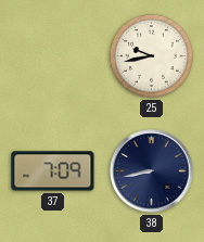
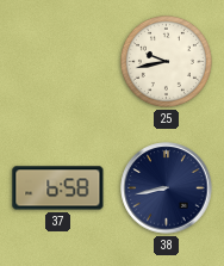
37: 7:09 -> 6:58
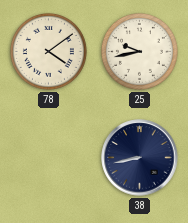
78: none -> 4:09
37: 6:58 -> none
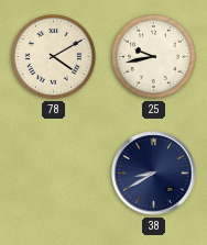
78: 4:09 -> 4:10
38: 8:43 -> 8:40
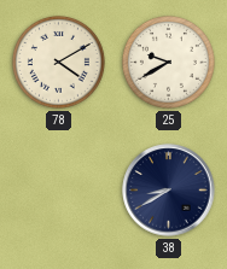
25: 9:43 -> 9:40
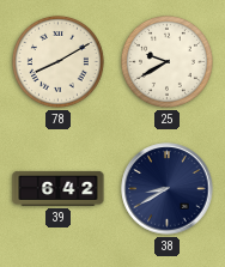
78: 4:10 -> 8:10
39: none -> 6:42
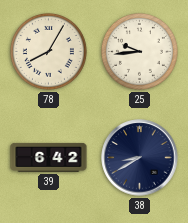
78: 8:10 -> 8:05
25: 9:40 -> 9:44
